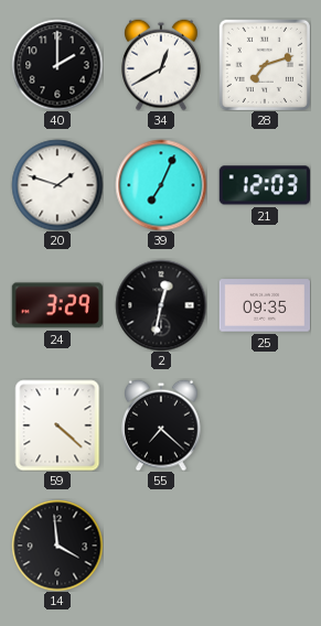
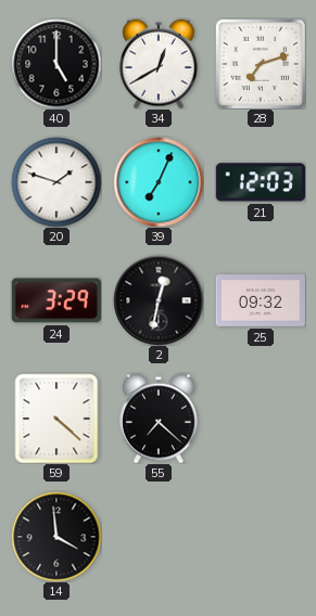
40: 2:00 -> 5:00
25: 09:35 -> 09:32
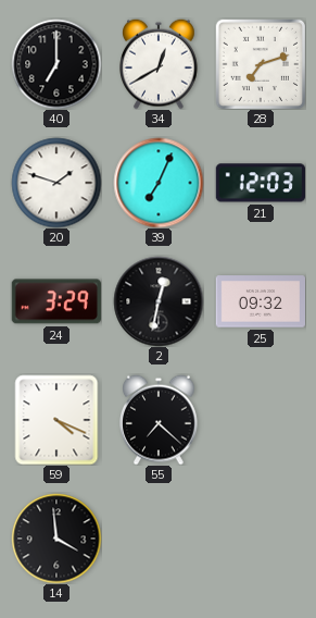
40: 5:00 -> 7:00
59: 4:22 -> 4:19
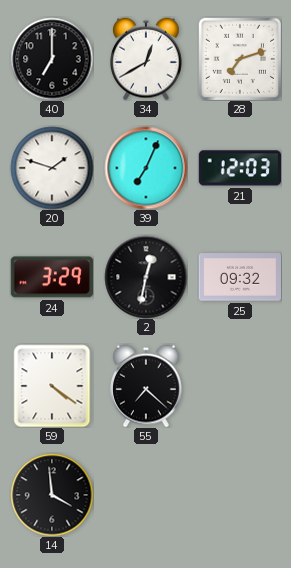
59: 4:19 -> 4:21
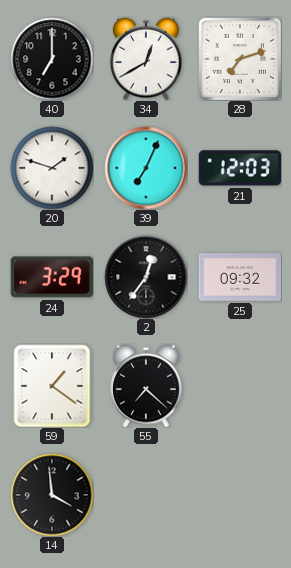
2: 12:32 -> 12:36
59: 4:21 -> 1:21
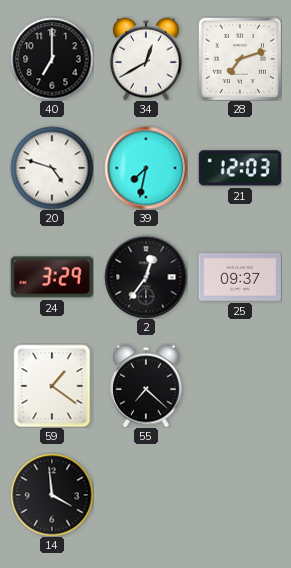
20: 1:48 -> 4:48
39: 7:04 -> 7:32
25: 09:32 -> 09:37
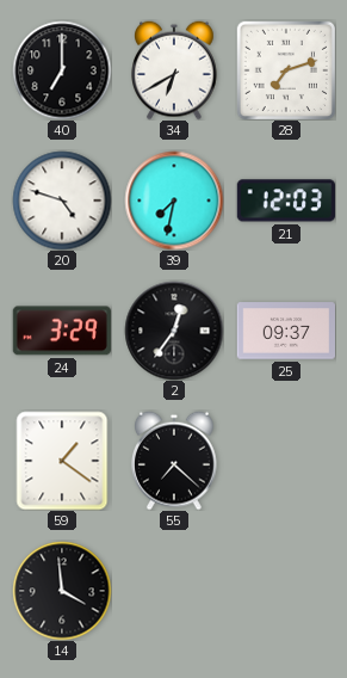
34: 12:40 -> 6:40
